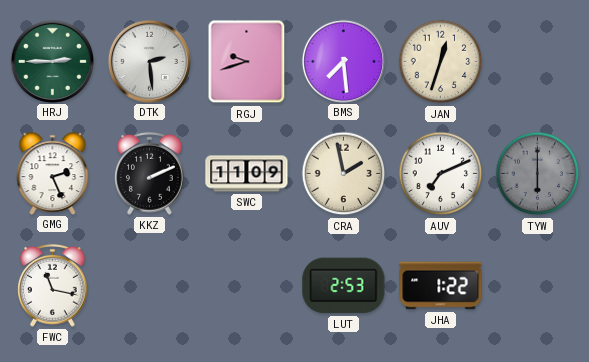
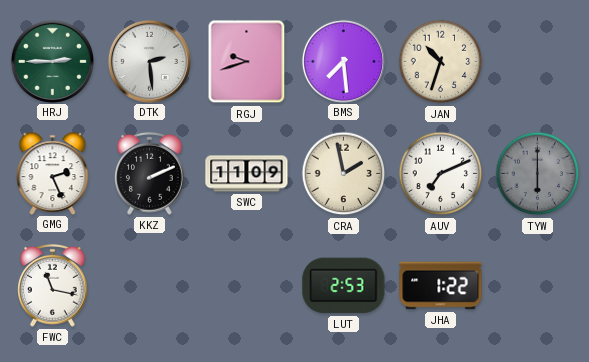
JAN: 12:33 -> 10:33
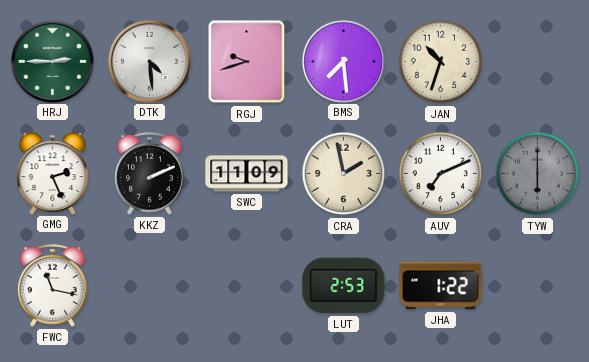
DTK: 2:29 -> 4:29
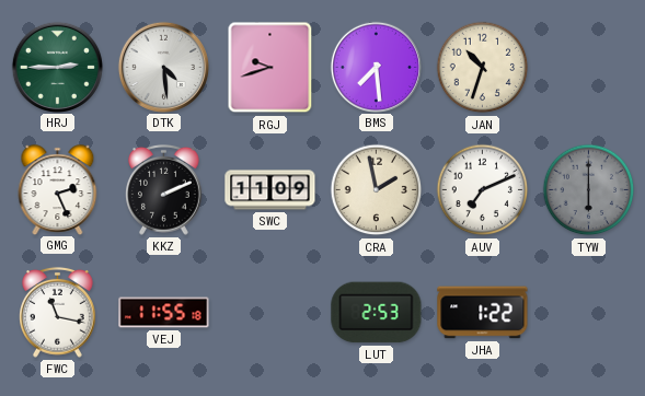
VEJ: none -> 11:55
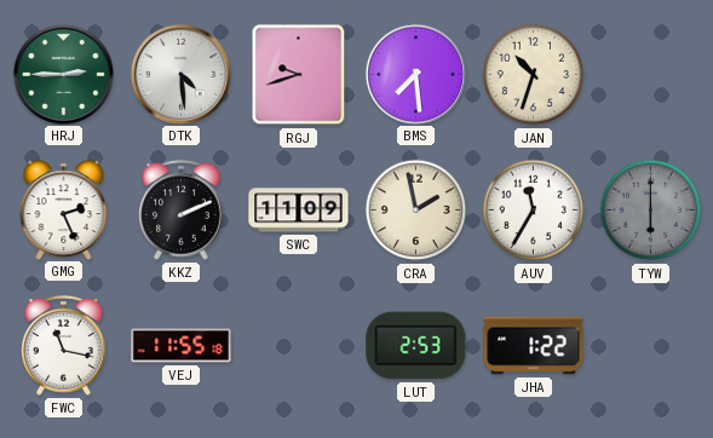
AUV: 7:11 -> 11:35
